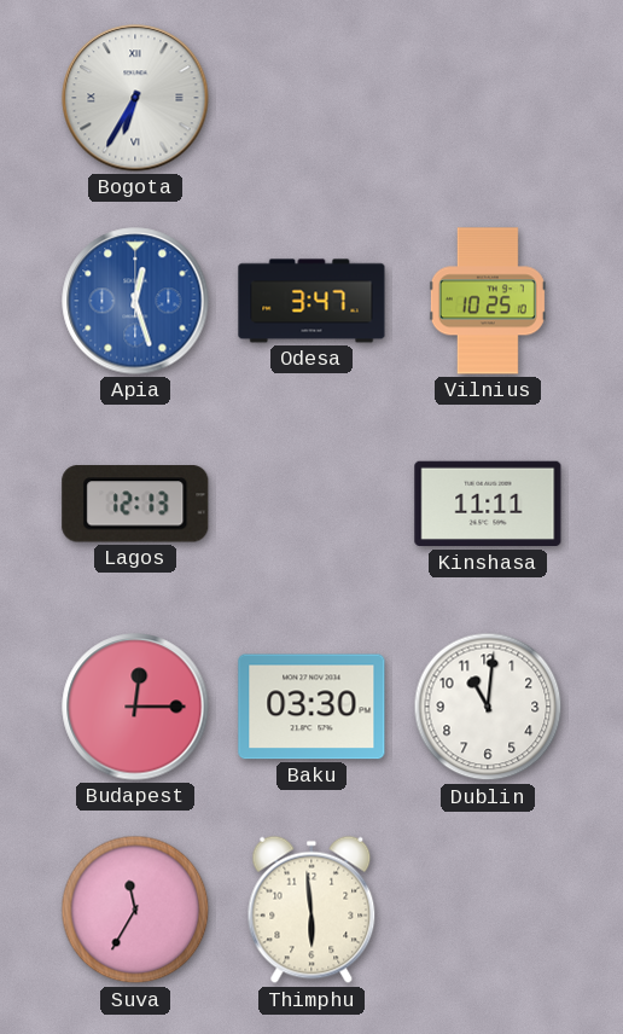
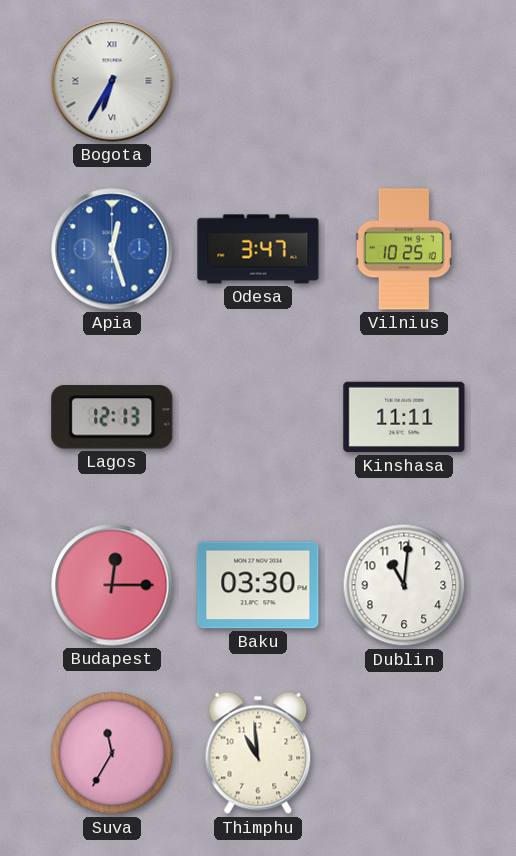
Thimphu: 5:59 -> 10:59
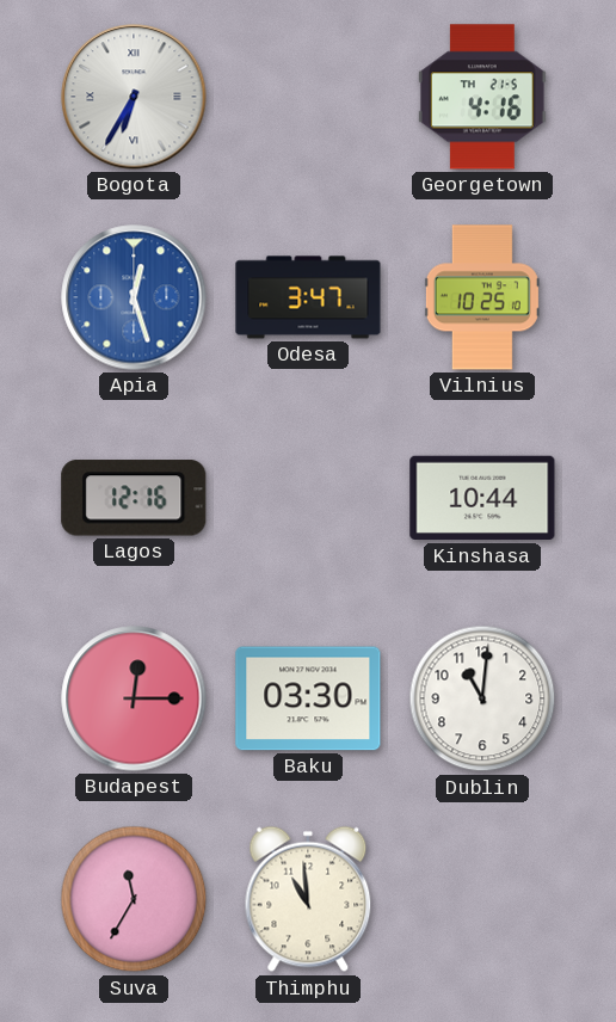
Georgetown: none -> 4:16
Lagos: 12:13 -> 12:16
Kinshasa: 11:11 -> 10:44
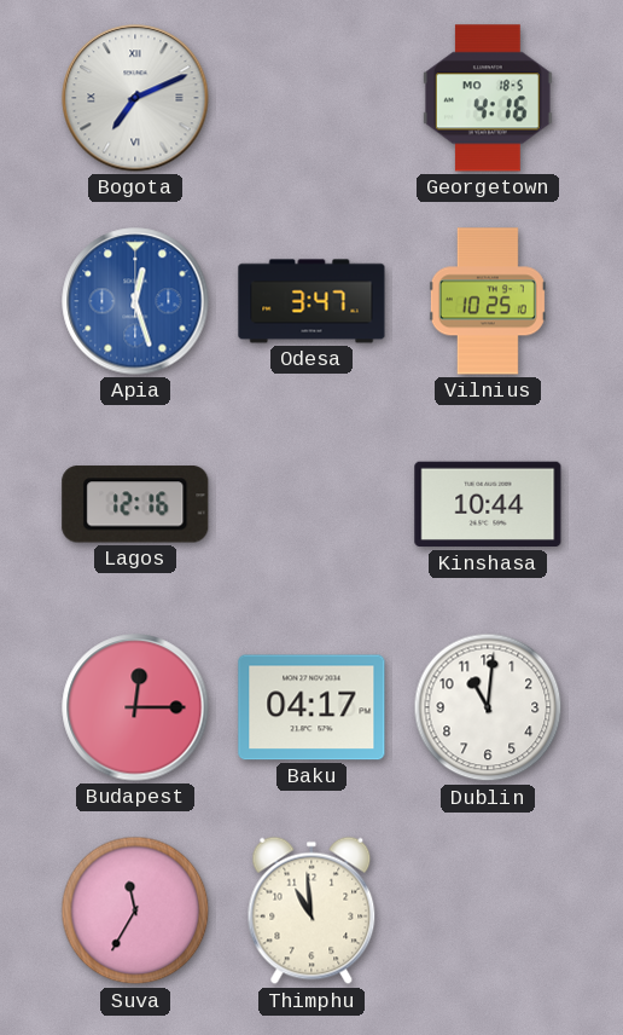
Bogota: 6:35 -> 7:11
Georgetown date: TH 21-5 -> MO 18-5
Baku: 03:30 -> 04:17
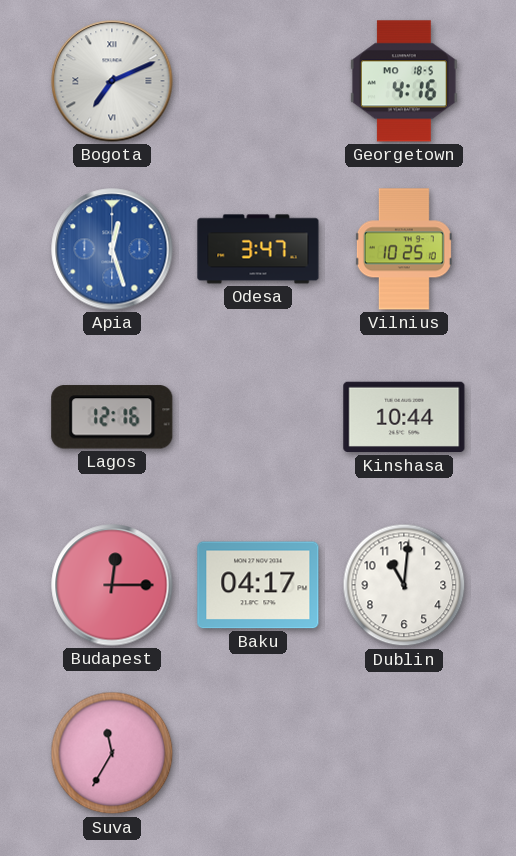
Thimphu: 10:59 -> none
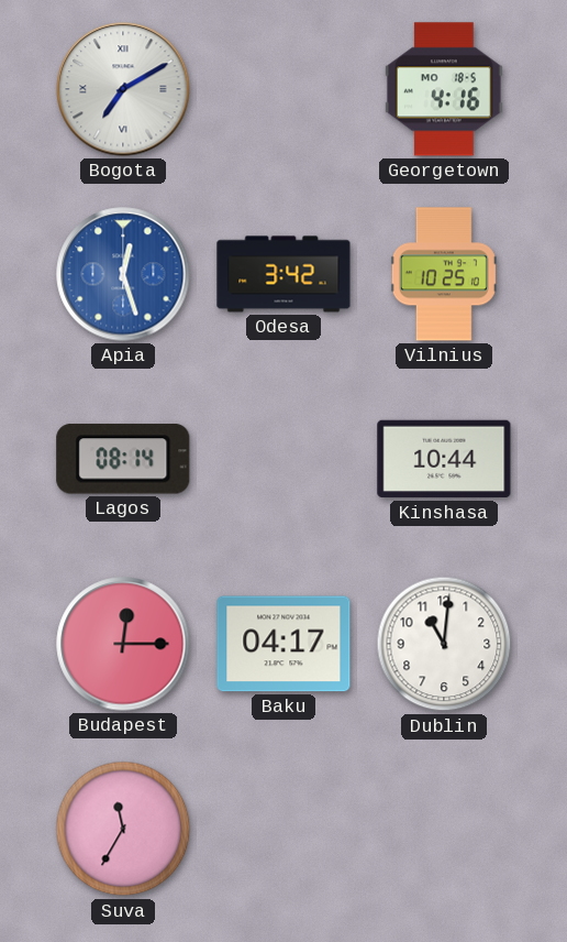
Bogota: 7:11 -> 7:10
Odesa: 3:47 -> 3:42
Lagos: 12:16 -> 08:14
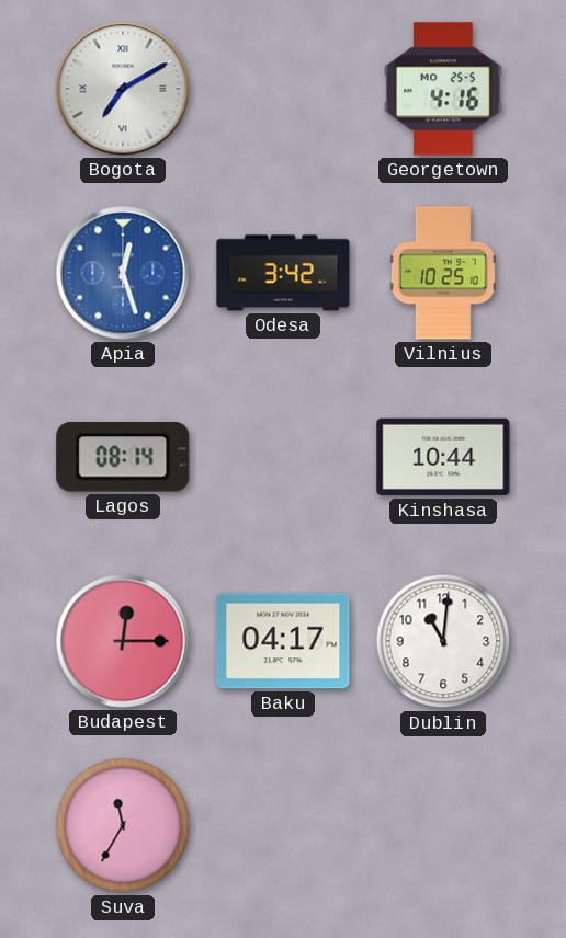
Georgetown date: MO 18-5 -> MO 25-5
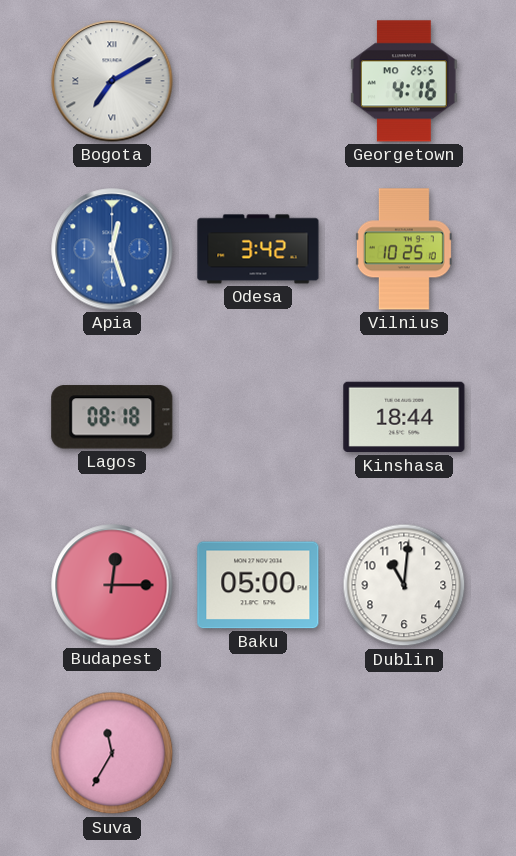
Lagos: 08:14 -> 08:18
Kinshasa: 10:44 -> 18:44
Baku: 04:17 -> 05:00
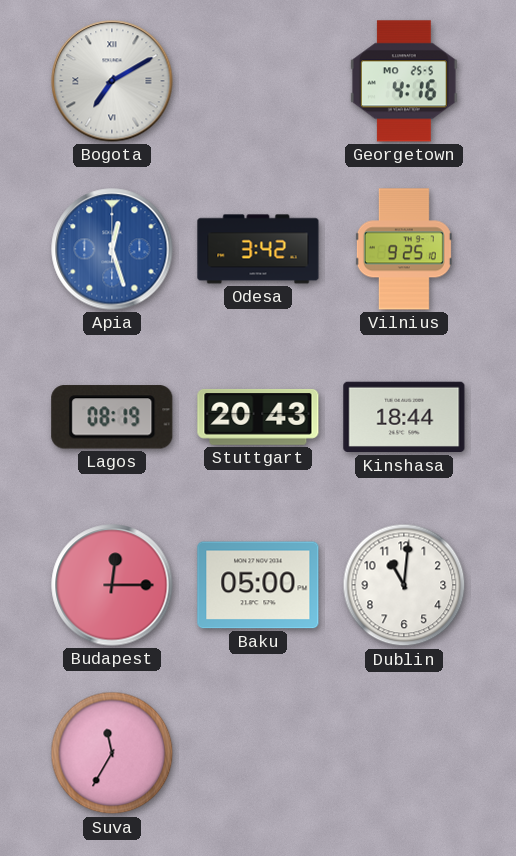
Vilnius: 10:25 -> 9:25
Lagos: 08:18 -> 08:19
Stuttgart: none -> 20:43
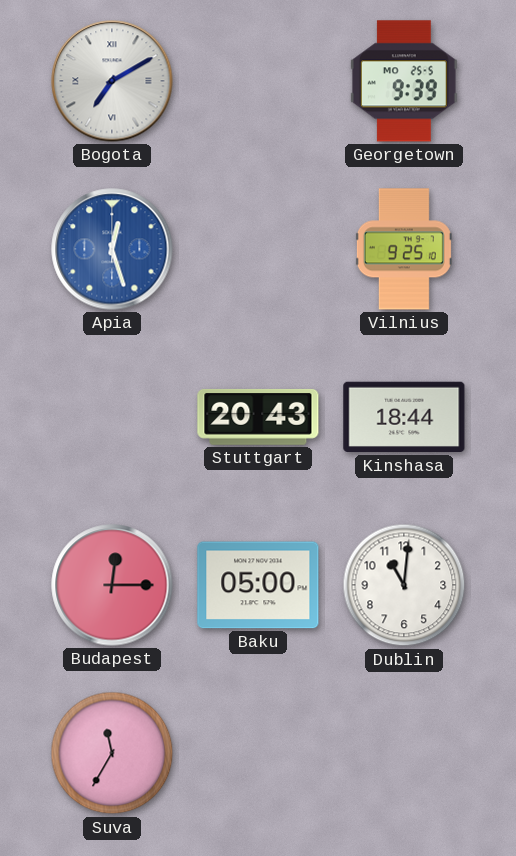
Georgetown: 4:16 -> 9:39
Odesa: 3:42 -> none
Lagos: 08:19 -> none
